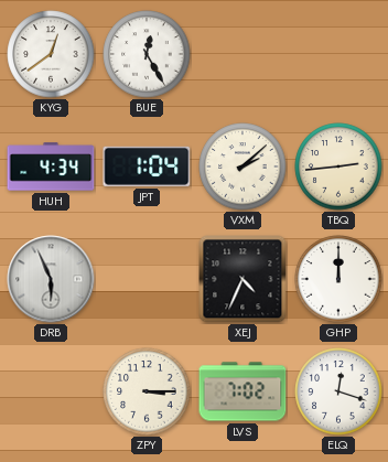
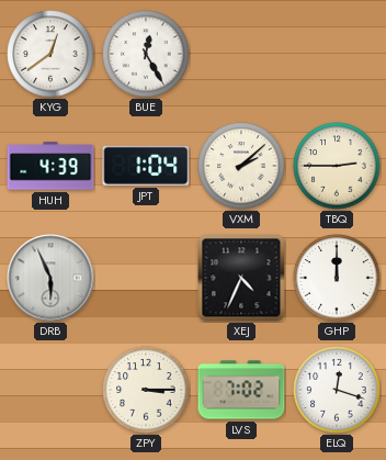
HUH: 4:34 -> 4:39
TBQ: 2:44 -> 2:45
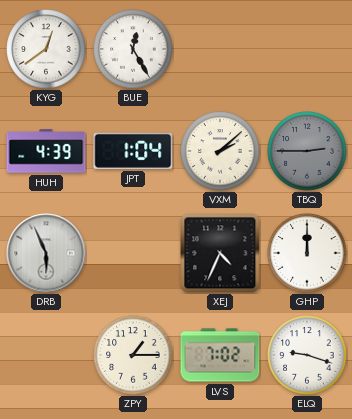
TBQ dial: cream -> grey
ZPY: 3:15 -> 1:15
ELQ: 12:18 -> 9:18
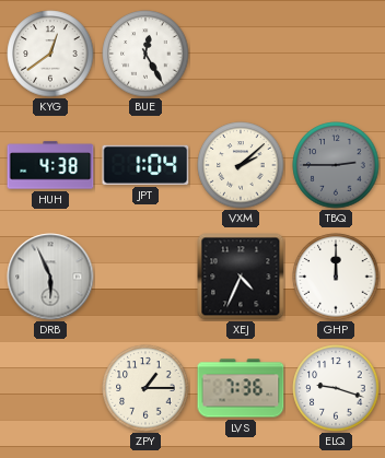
HUH: 4:39 -> 4:38
LVS: 7:02 -> 7:36
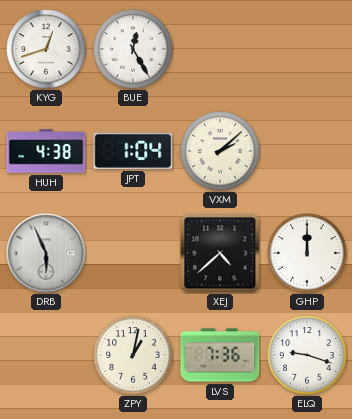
KYG: 12:39 -> 12:42
TBQ: 2:45 -> none
XEJ: 4:34 -> 4:38
ZPY: 1:15 -> 1:02
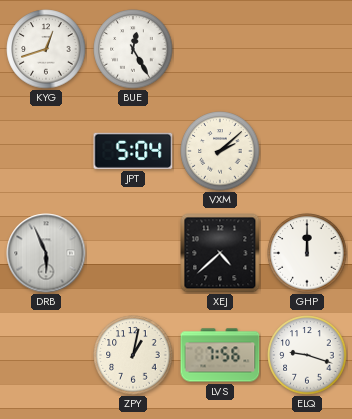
HUH: 4:38 -> none
JPT: 1:04 -> 5:04
LVS: 7:36 -> 7:56
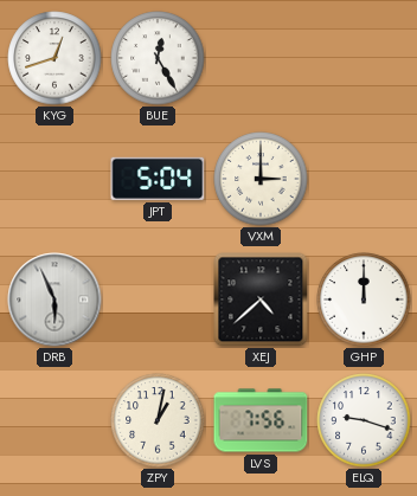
VXM: 2:08 -> 3:00
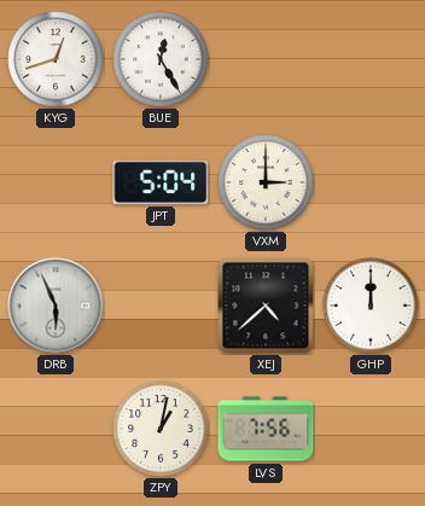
ELQ: 9:18 -> none
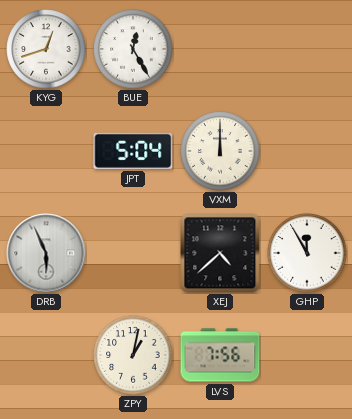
VXM: 3:00 -> 12:00
GHP: 12:00 -> 11:55
